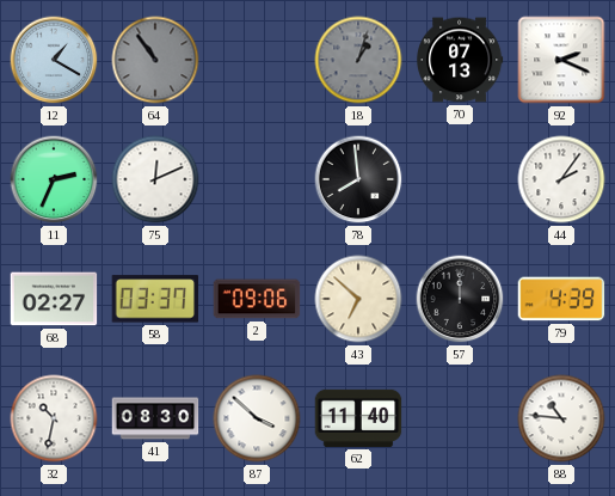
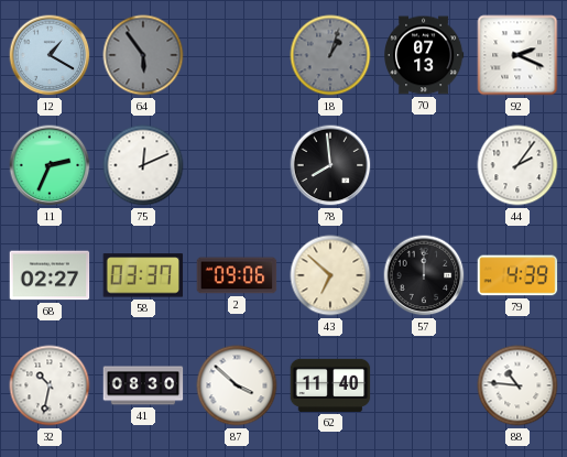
64: 10:54 -> 5:54
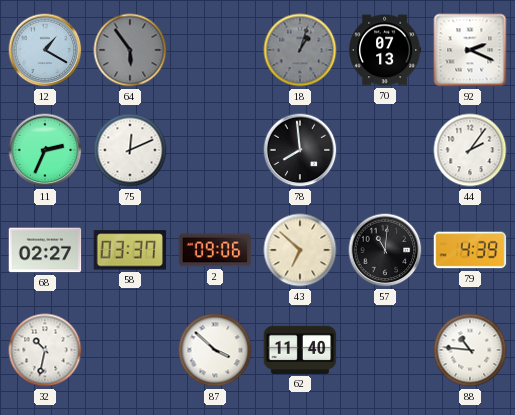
57: 12:00 -> 11:01
41: 08:30 -> none
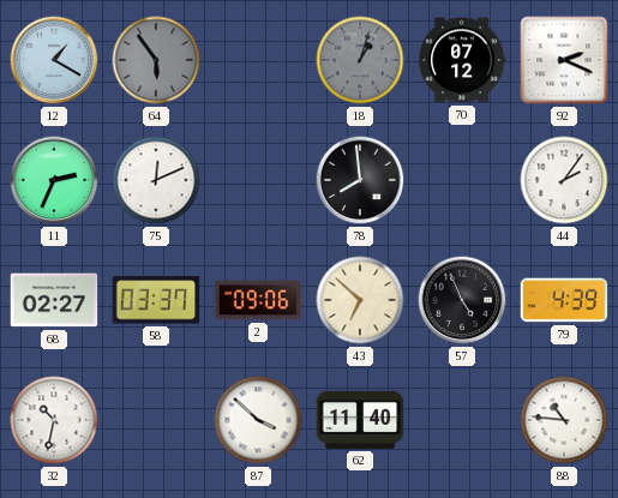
70: 07:13 -> 07:12
57: 11:01 -> 4:56
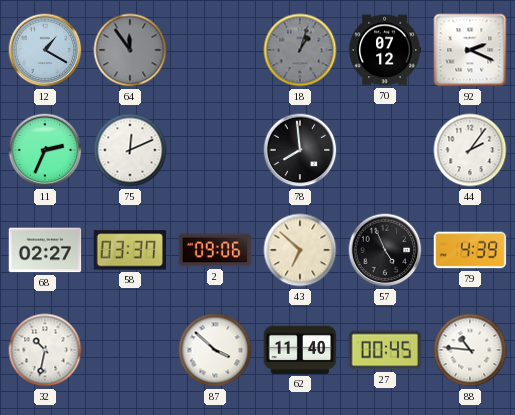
64: 5:54 -> 11:54
27: none -> 00:45
